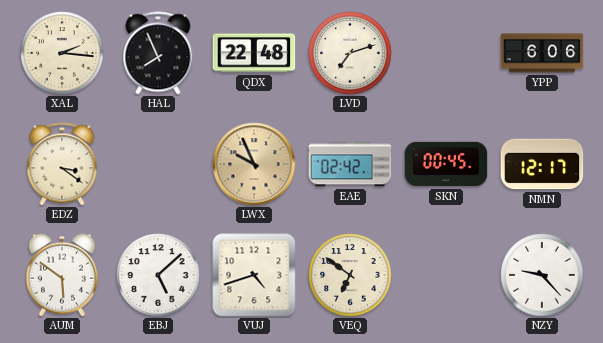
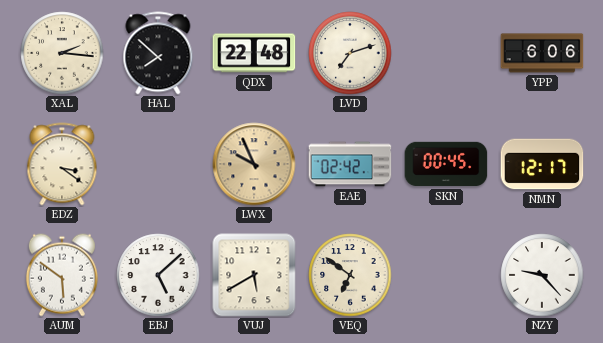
HAL: 7:56 -> 7:52
VUJ: 4:42 -> 5:40
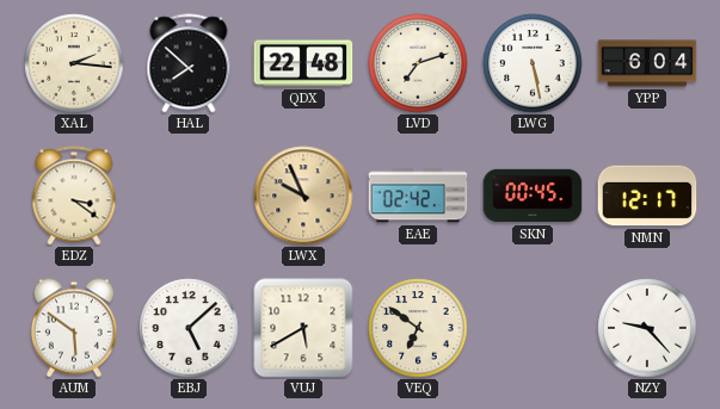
LWG: none -> 5:28
YPP: 6:06 -> 6:04
